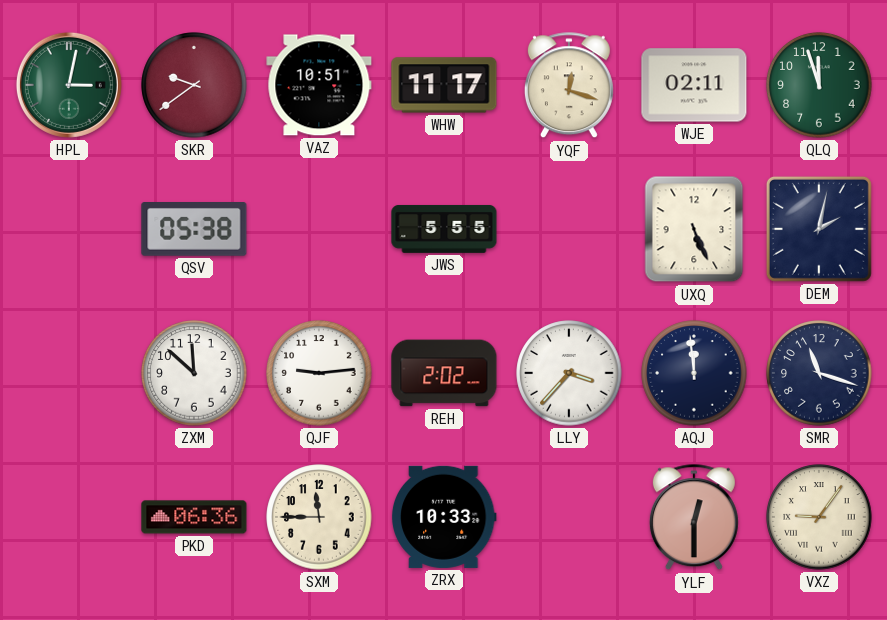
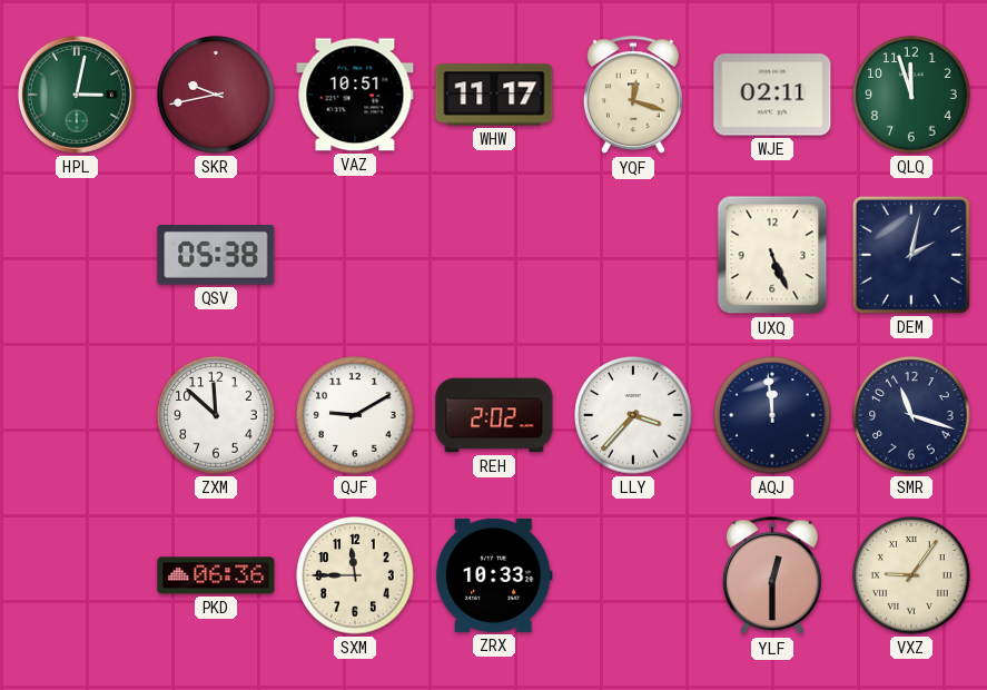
SKR: 9:39 -> 9:43
JWS: 5:55 -> none
QJF: 9:14 -> 9:10
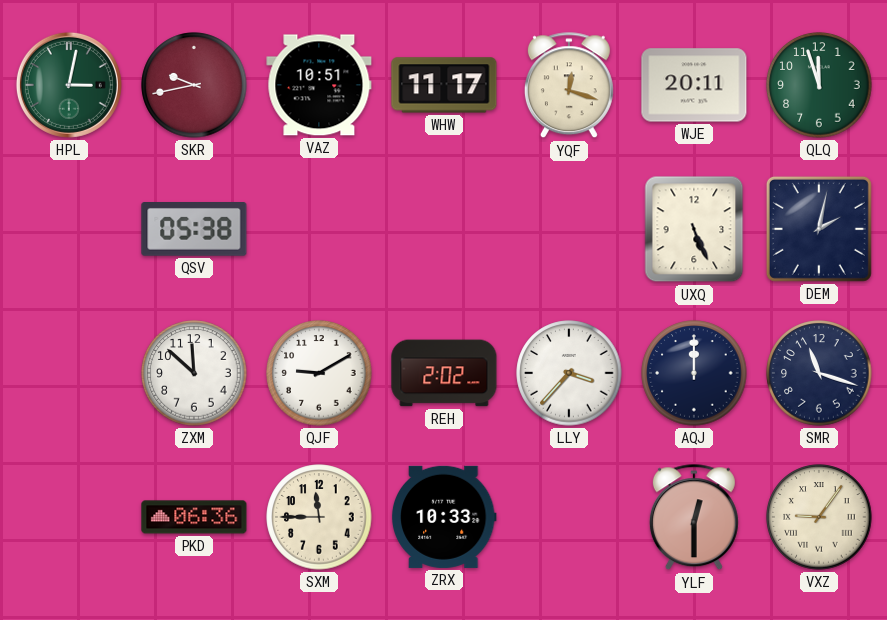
WJE: 02:11 -> 20:11
AQJ: 11:59 -> 12:00
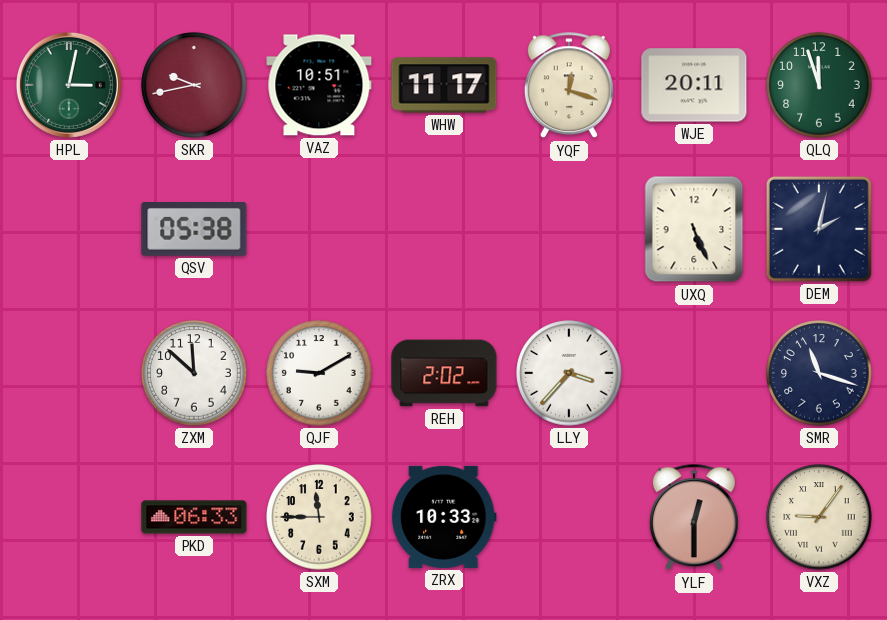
AQJ: 12:00 -> none
PKD: 06:36 -> 06:33
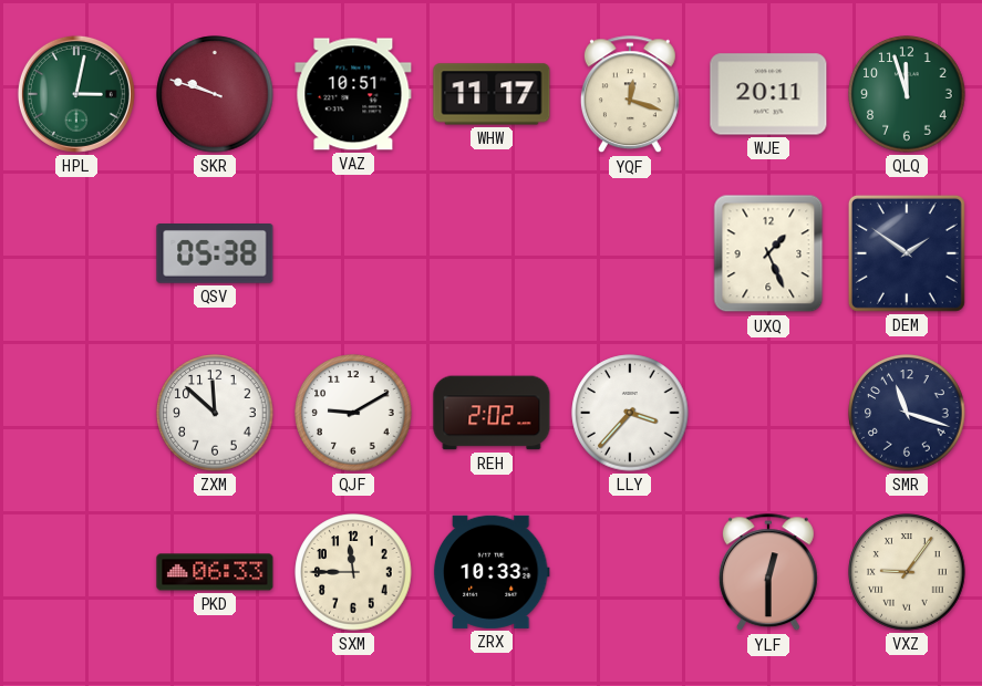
SKR: 9:43 -> 9:48
UXQ: 5:26 -> 1:26
DEM: 2:02 -> 1:51
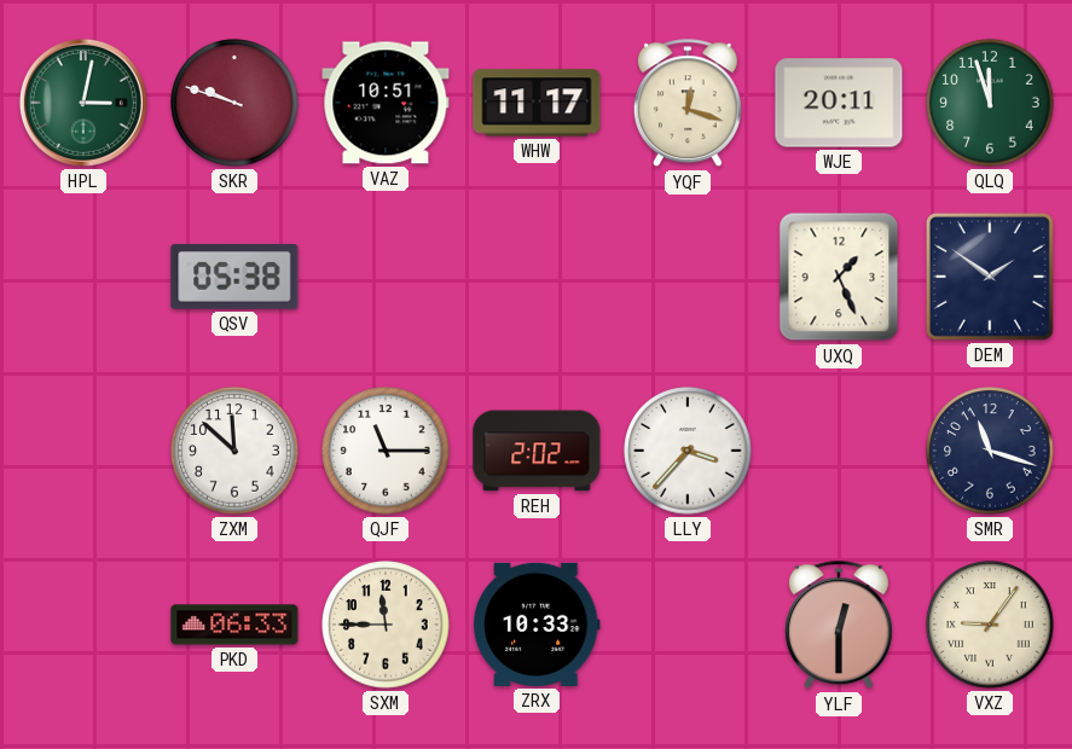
QJF: 9:10 -> 11:15
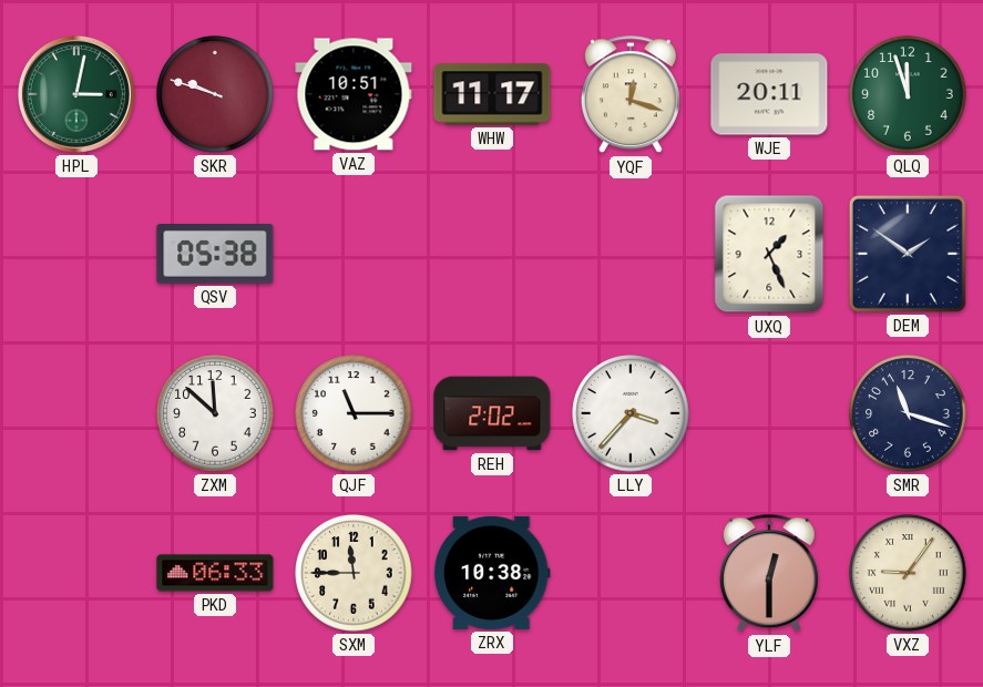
ZRX: 10:33 -> 10:38
